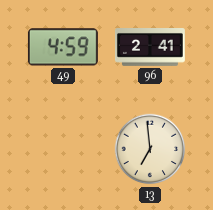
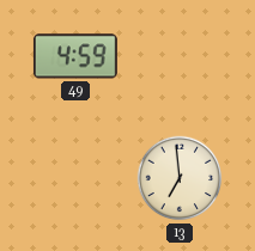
96: 2:41 -> none
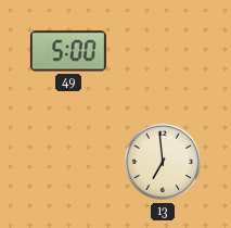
49: 4:59 -> 5:00
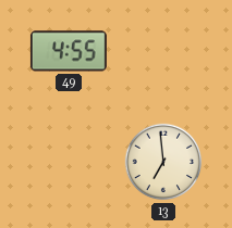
49: 5:00 -> 4:55
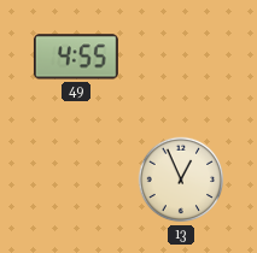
13: 6:59 -> 12:56
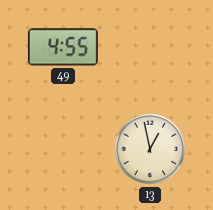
13: 12:56 -> 12:58
